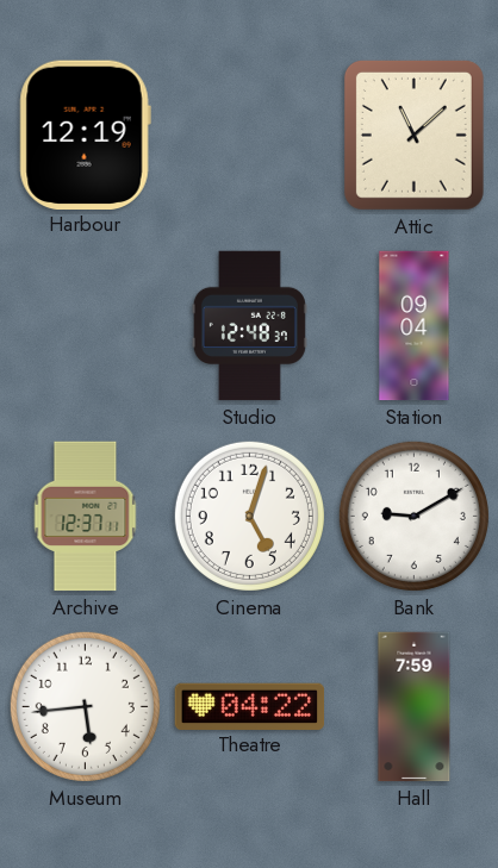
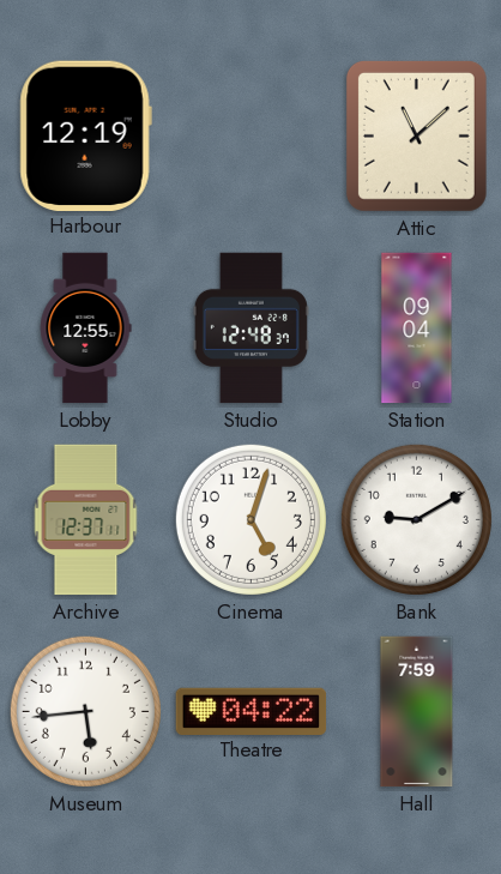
Lobby: none -> 12:55
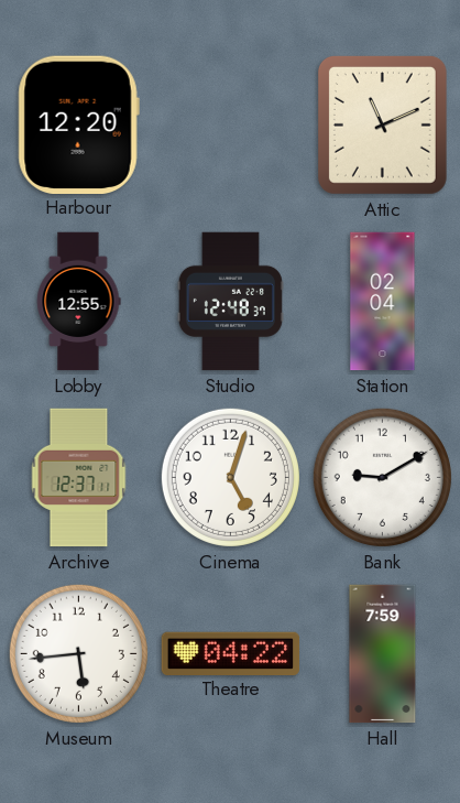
Harbour: 12:19 -> 12:20
Attic: 11:08 -> 11:11
Station: 09:04 -> 02:04
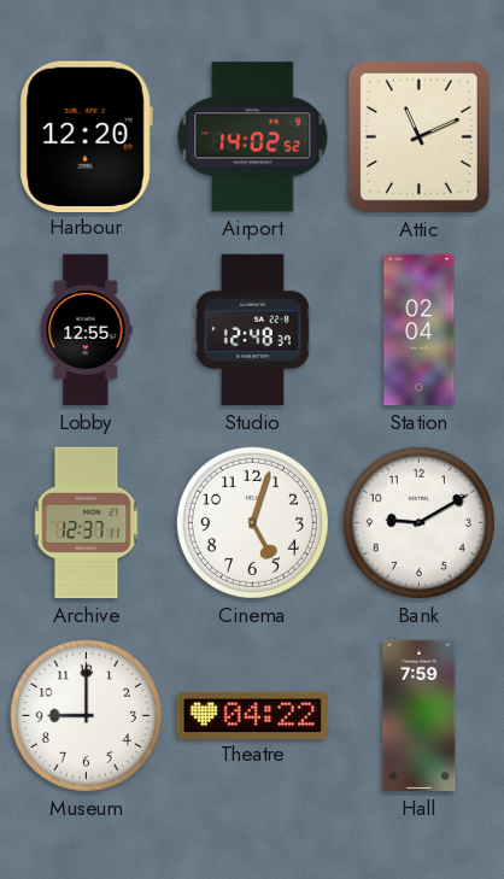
Airport: none -> 14:02
Museum: 5:44 -> 9:00
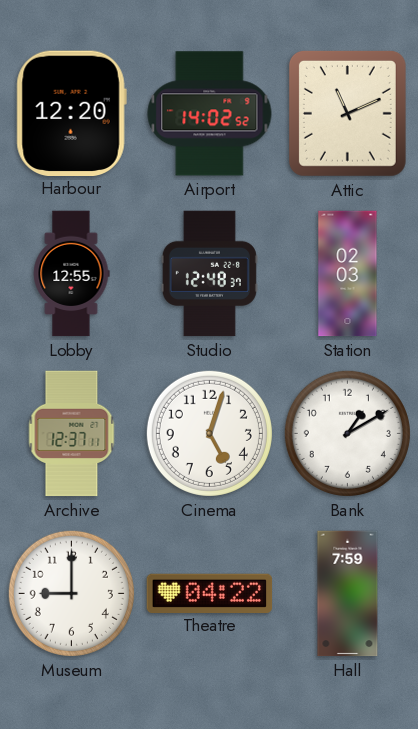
Station: 02:04 -> 02:03
Bank: 9:10 -> 1:10
